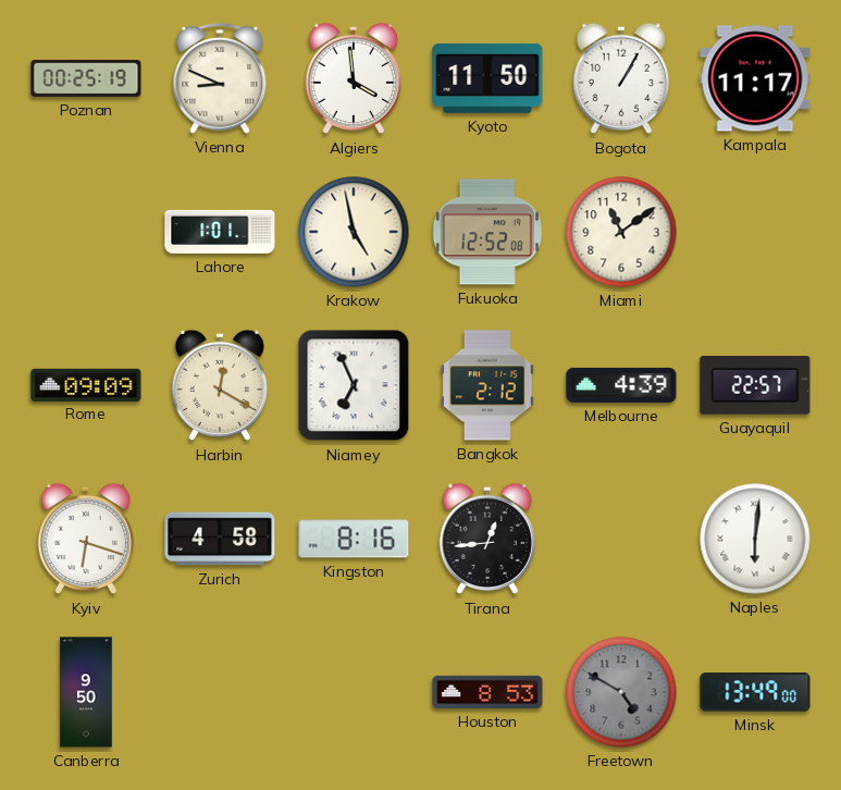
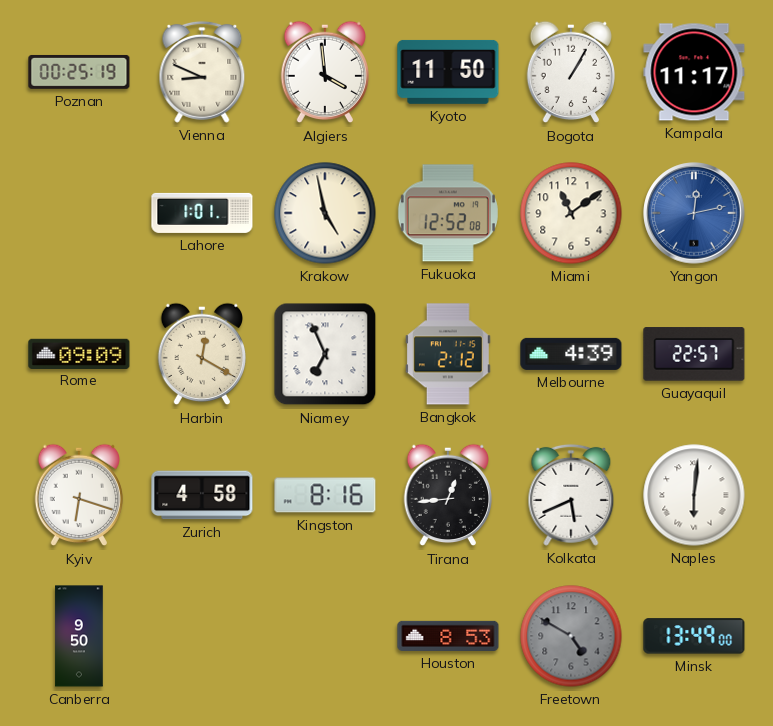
Yangon: none -> 12:13
Kolkata: none -> 5:41
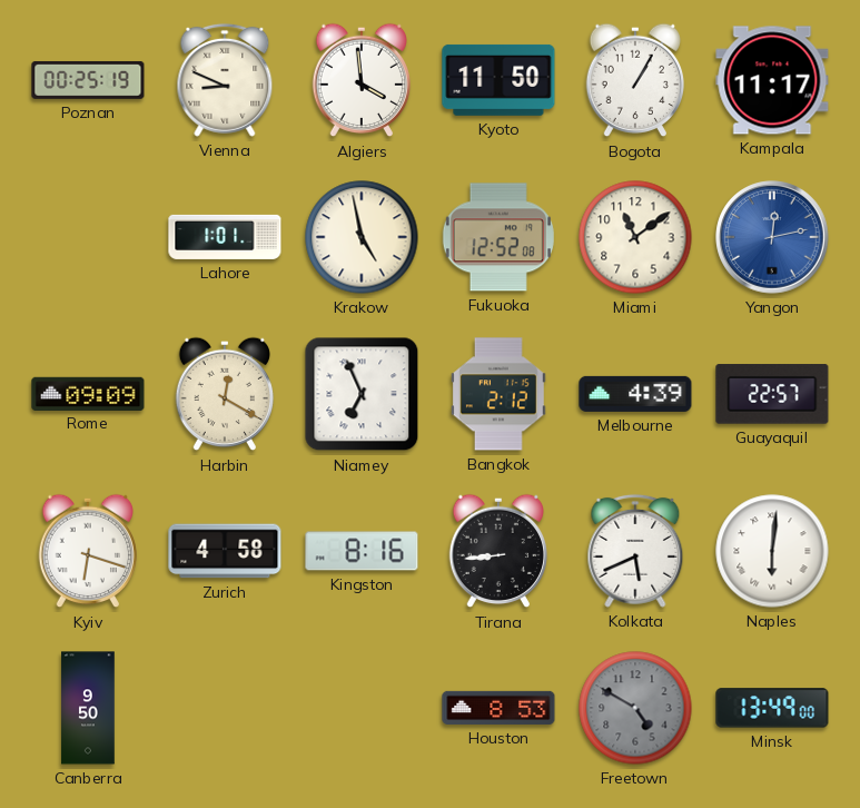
Tirana: 12:44 -> 8:44
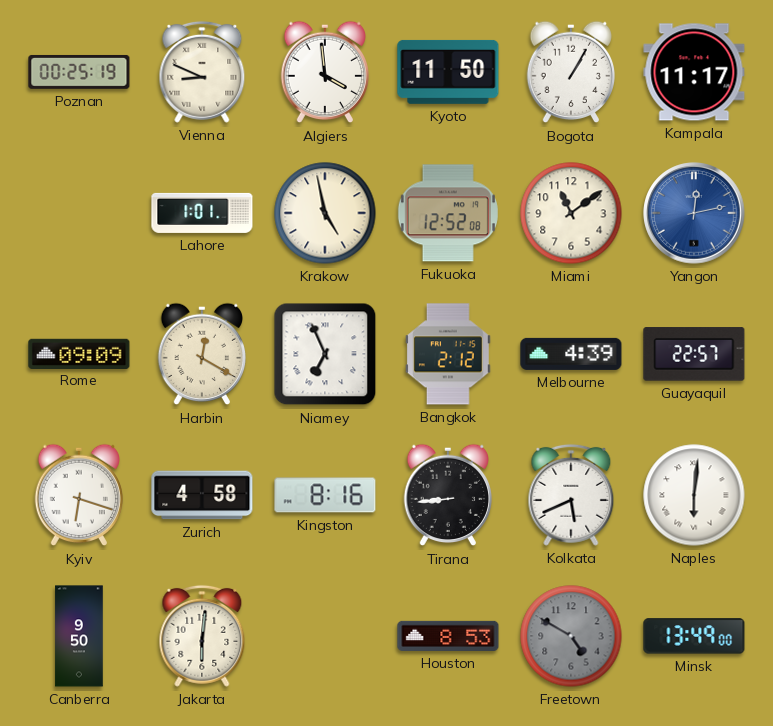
Jakarta: none -> 6:01
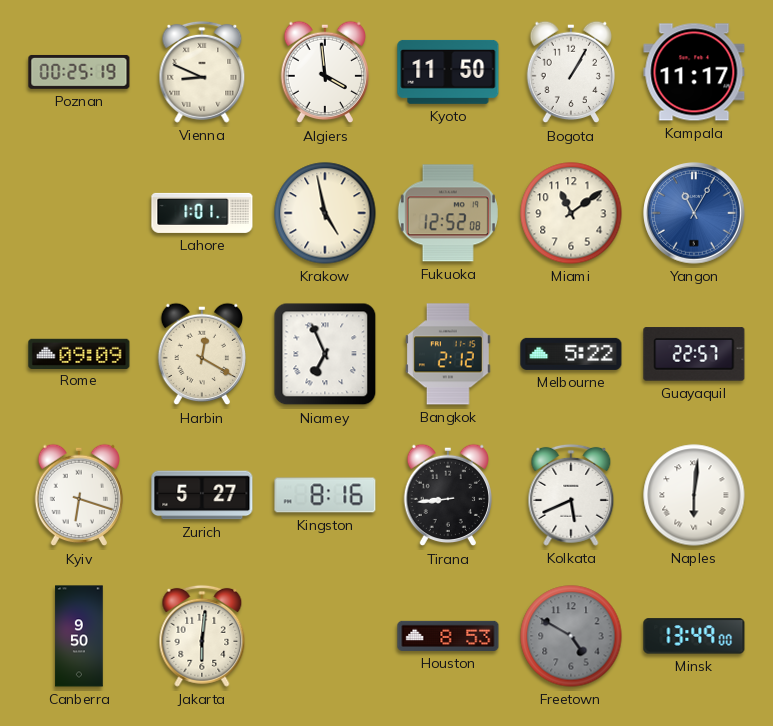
Yangon: 12:13 -> 11:05
Melbourne: 4:39 -> 5:22
Zurich: 4:58 -> 5:27
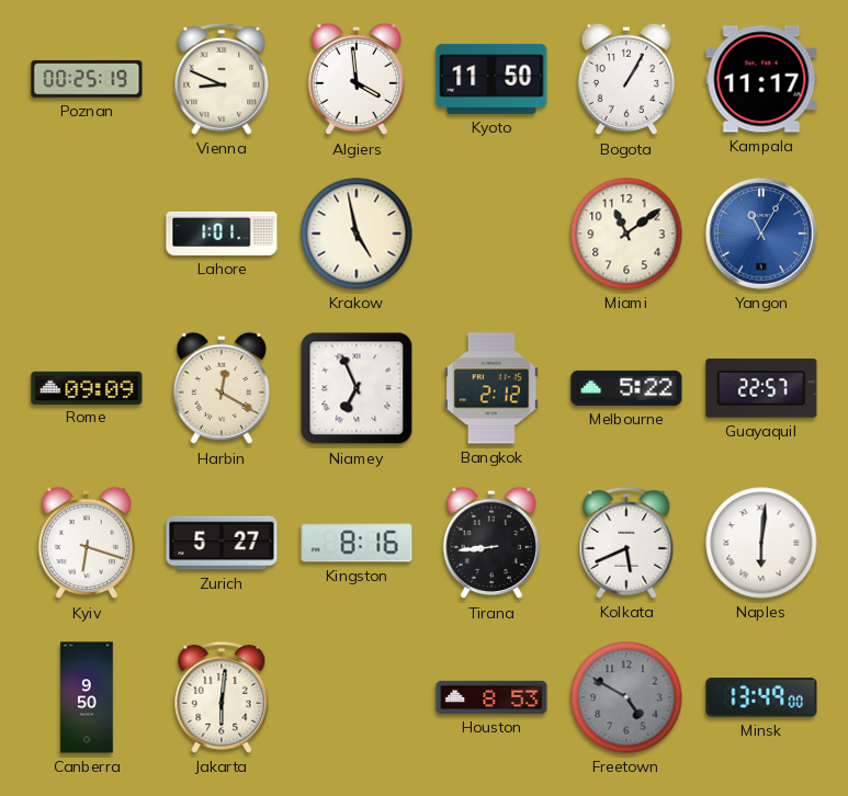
Fukuoka: 12:52 -> none
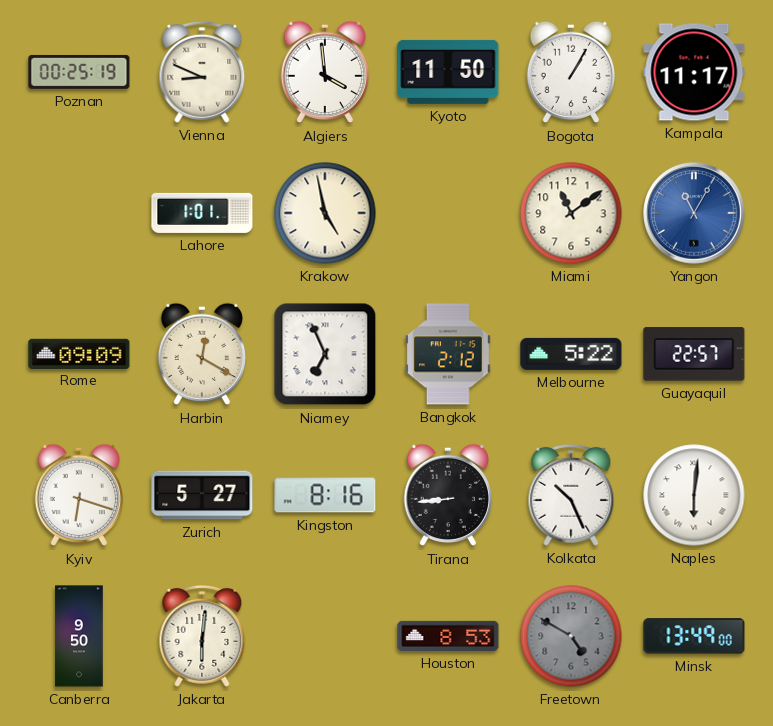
Kolkata: 5:41 -> 10:26
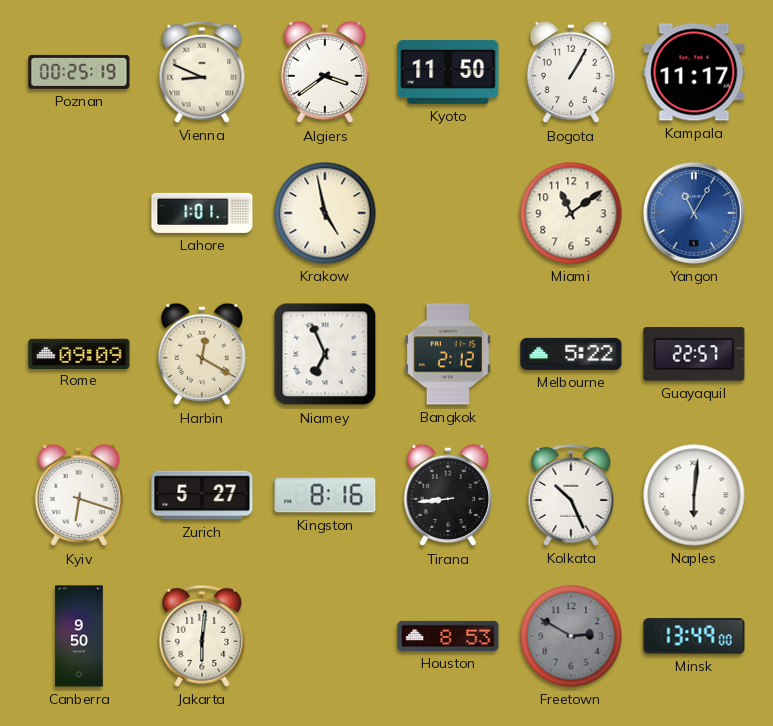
Algiers: 3:59 -> 3:39
Freetown: 4:50 -> 2:50
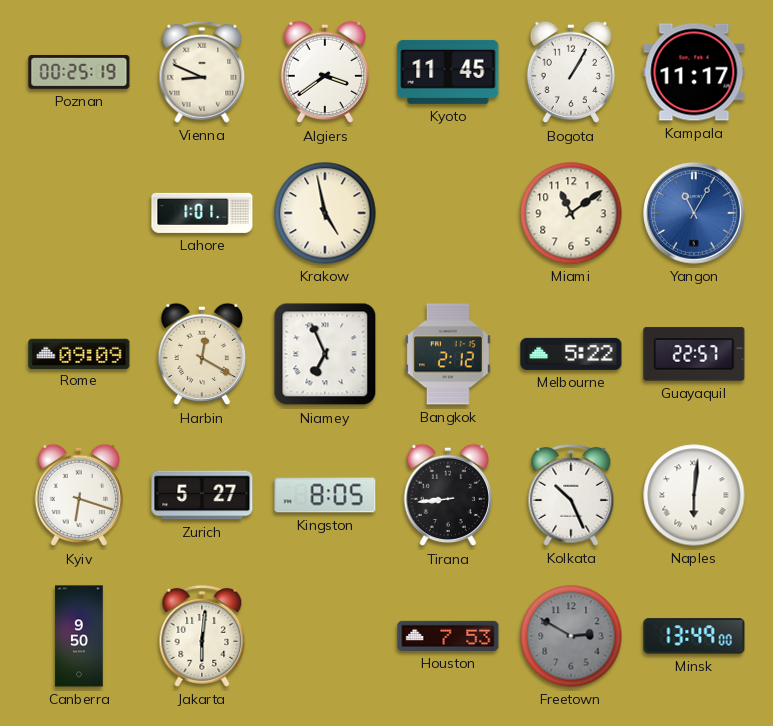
Kyoto: 11:50 -> 11:45
Kingston: 8:16 -> 8:05
Houston: 8:53 -> 7:53
